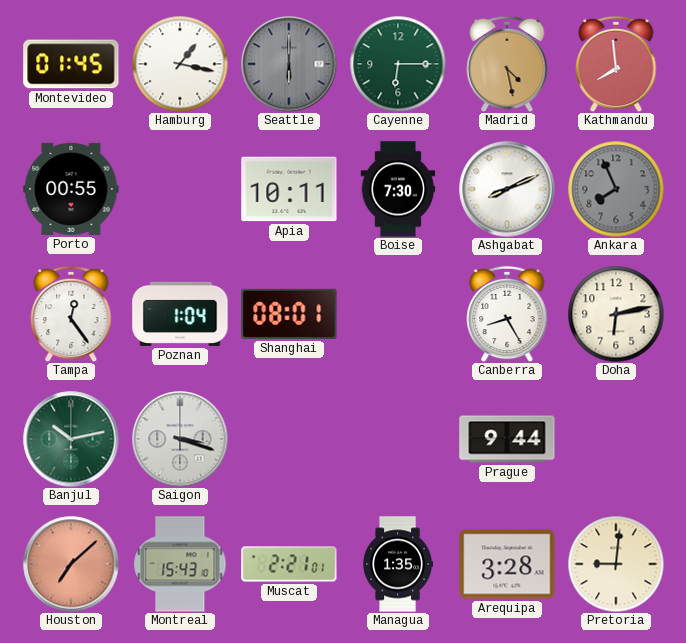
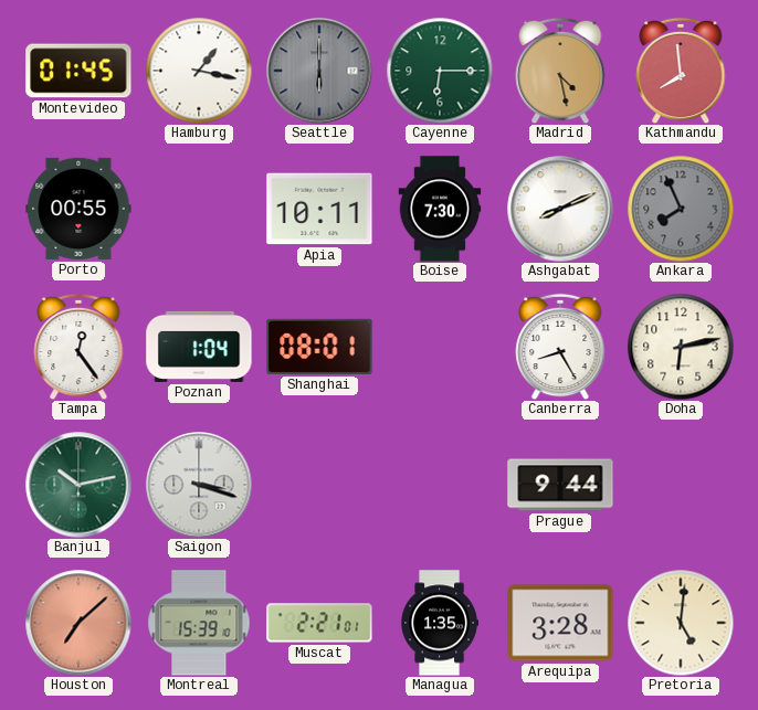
Montreal: 15:43 -> 15:39
Pretoria: 9:01 -> 5:01
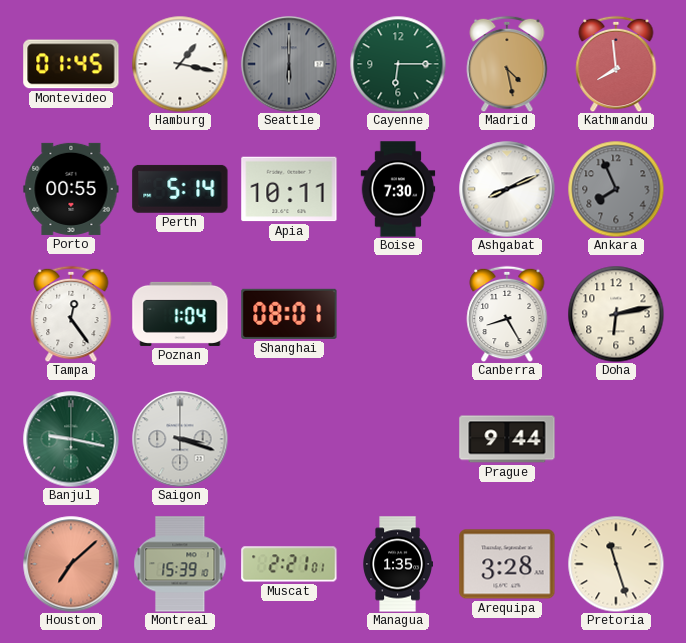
Perth: none -> 5:14
Banjul: 10:13 -> 9:17
Pretoria: 5:01 -> 11:27
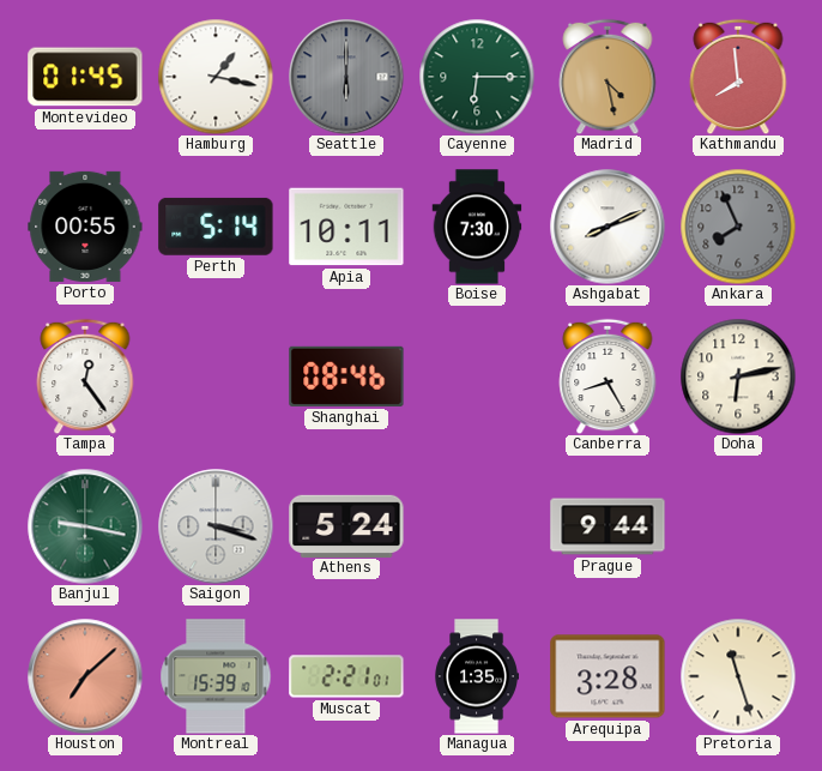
Poznan: 1:04 -> none
Shanghai: 08:01 -> 08:46
Athens: none -> 5:24
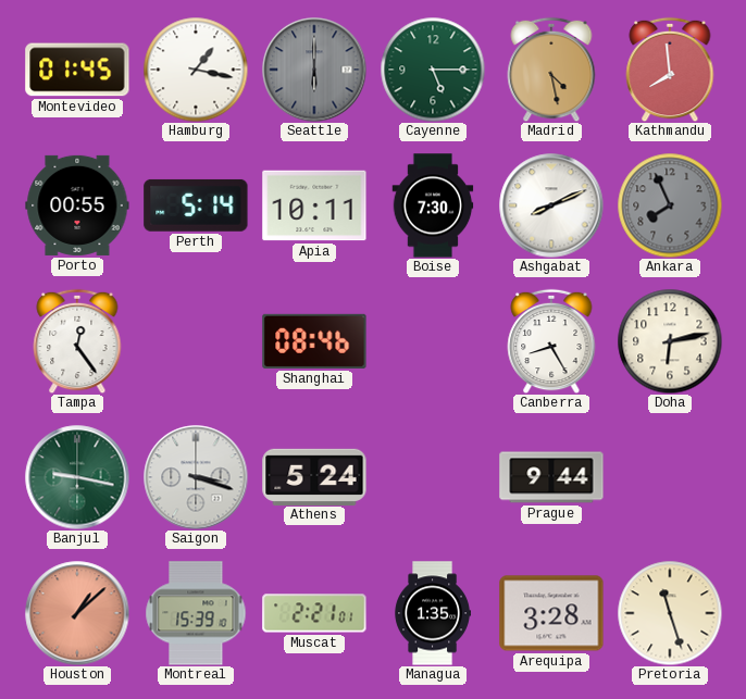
Cayenne: 6:15 -> 5:15
Houston: 7:08 -> 1:08
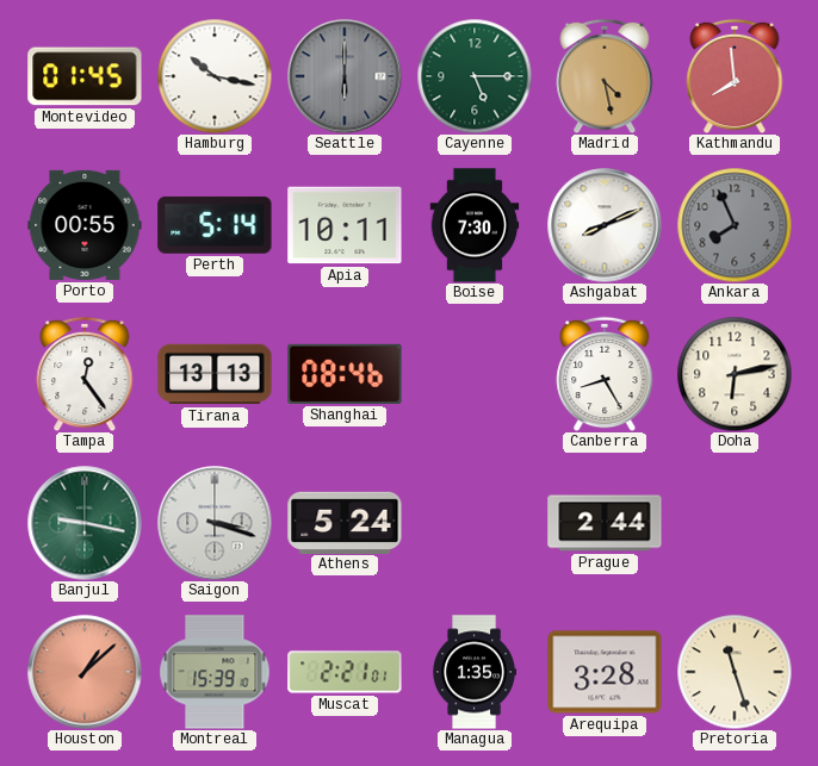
Hamburg: 1:17 -> 10:17
Tirana: none -> 13:13
Prague: 9:44 -> 2:44
